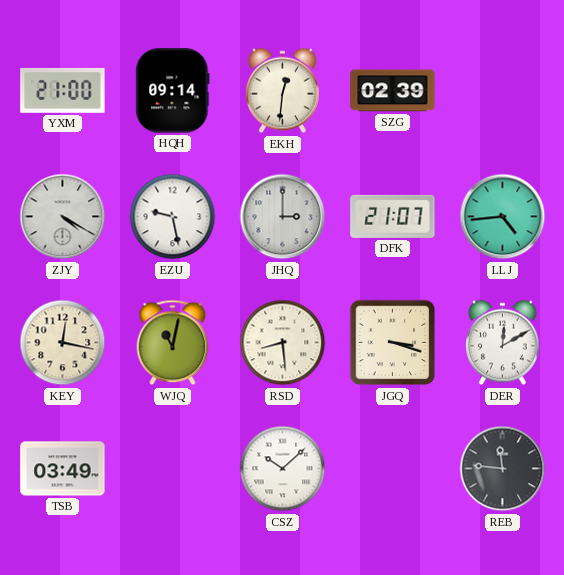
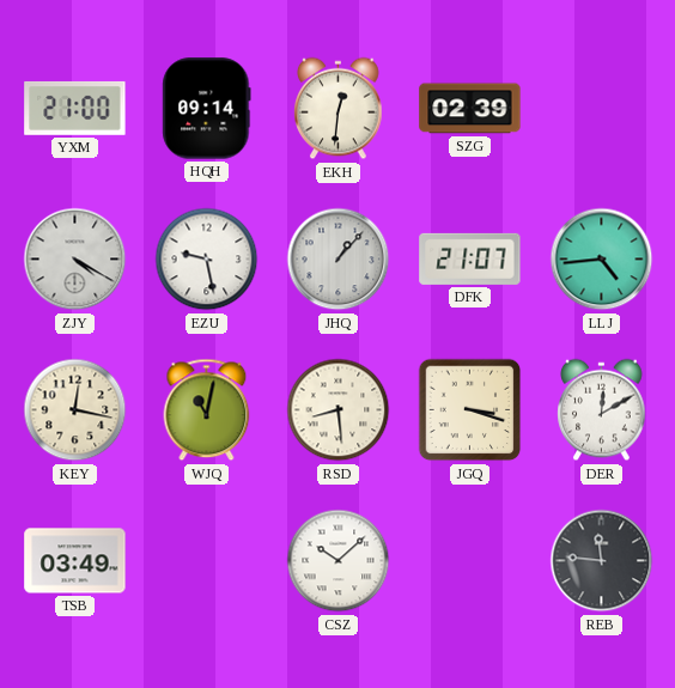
JHQ: 3:00 -> 1:07
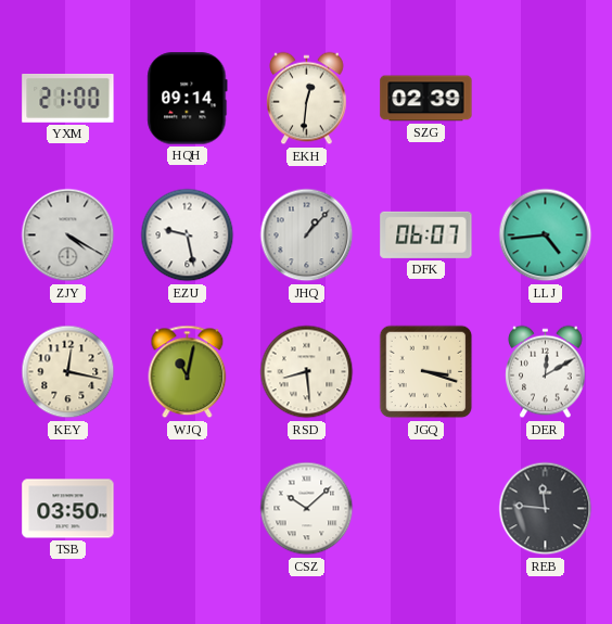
DFK: 21:07 -> 06:07
TSB: 03:49 -> 03:50
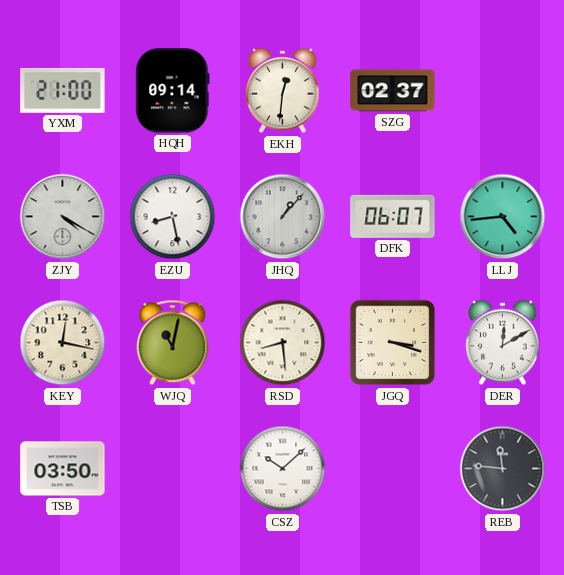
SZG: 02:39 -> 02:37
EZU: 9:28 -> 8:28
